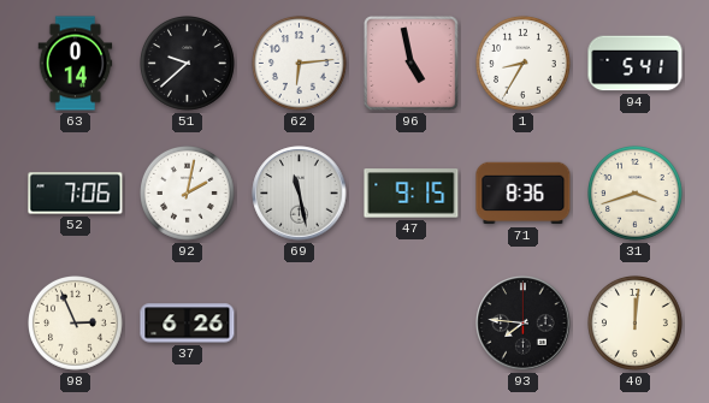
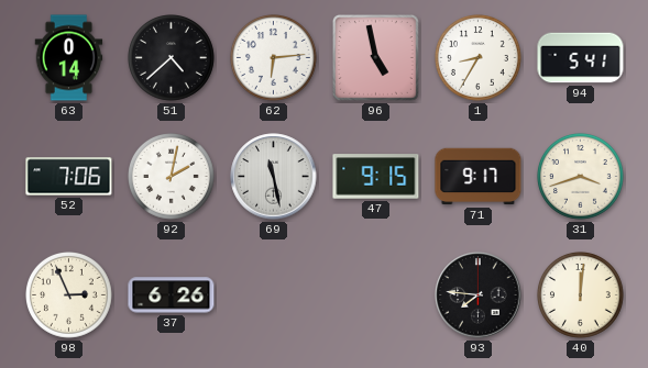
51: 9:38 -> 4:38
71: 8:36 -> 9:17
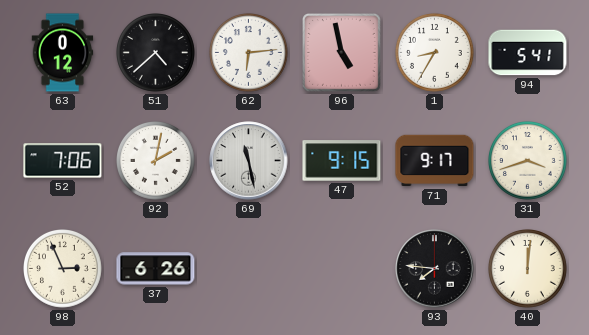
63: 0:14 -> 0:12
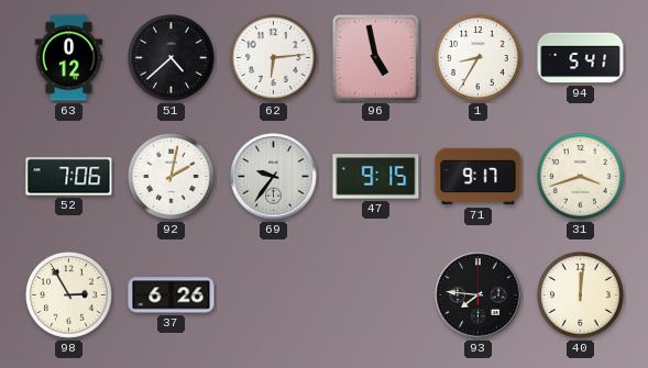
69: 11:28 -> 9:36
98: 2:56 -> 2:55
